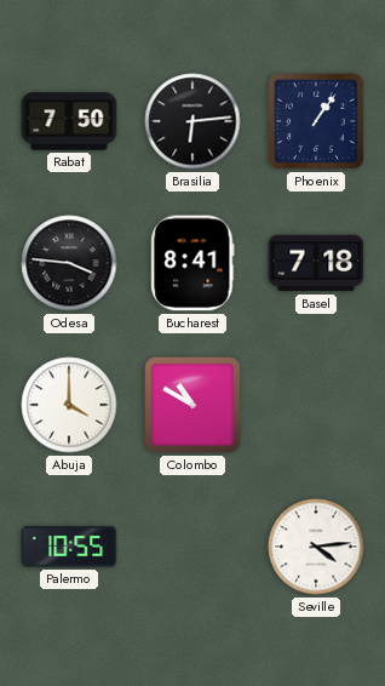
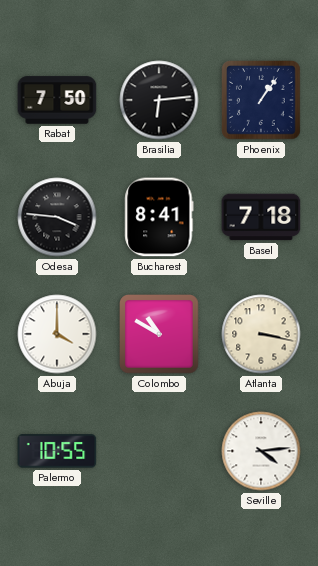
Atlanta: none -> 3:17
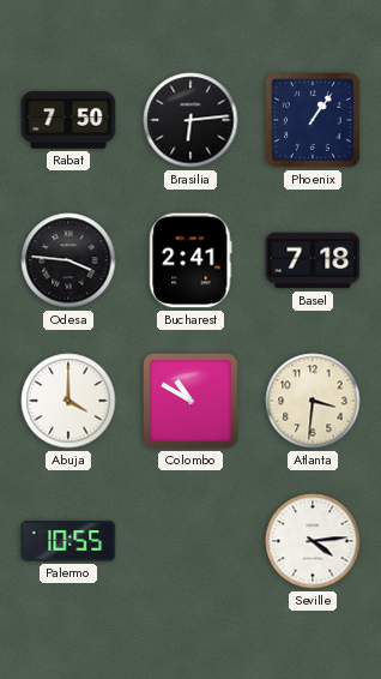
Bucharest: 8:41 -> 2:41
Atlanta: 3:17 -> 3:31
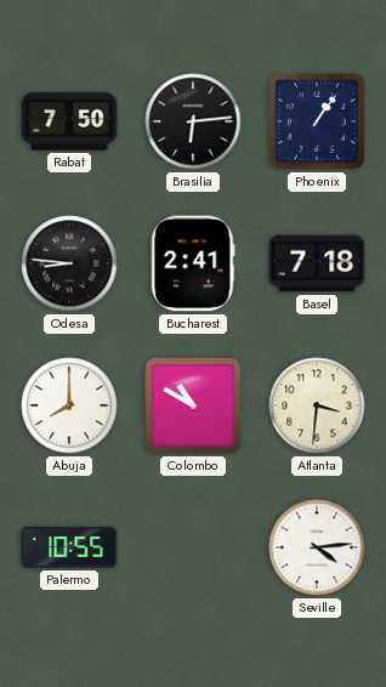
Odesa: 3:46 -> 8:46
Abuja: 4:00 -> 8:00
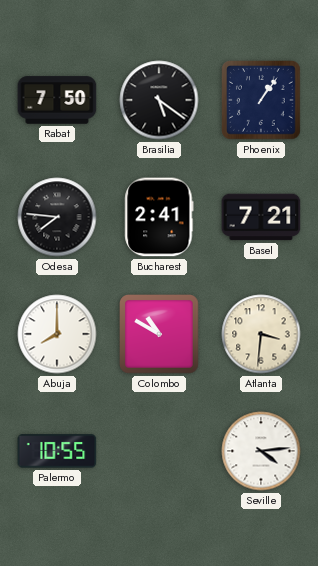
Brasilia: 6:14 -> 5:21
Odesa: 8:46 -> 7:46
Basel: 7:18 -> 7:21
